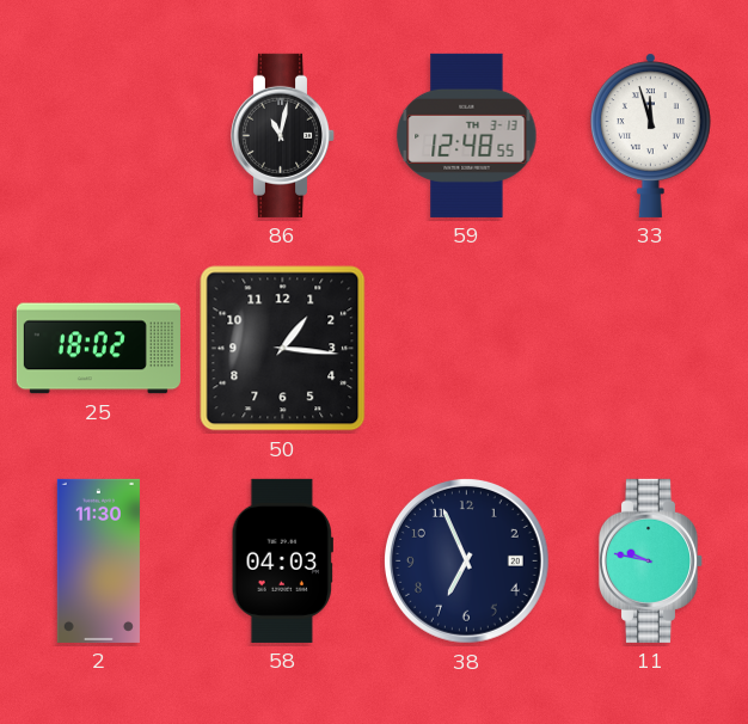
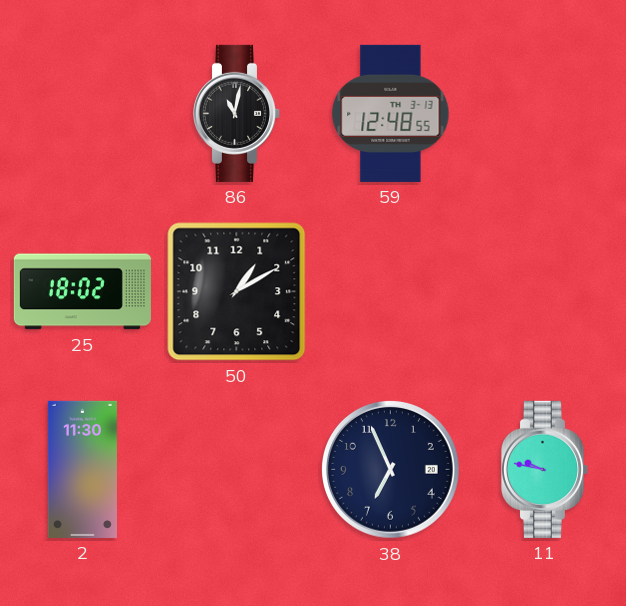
33: 11:57 -> none
50: 1:16 -> 1:10
58: 04:03 -> none
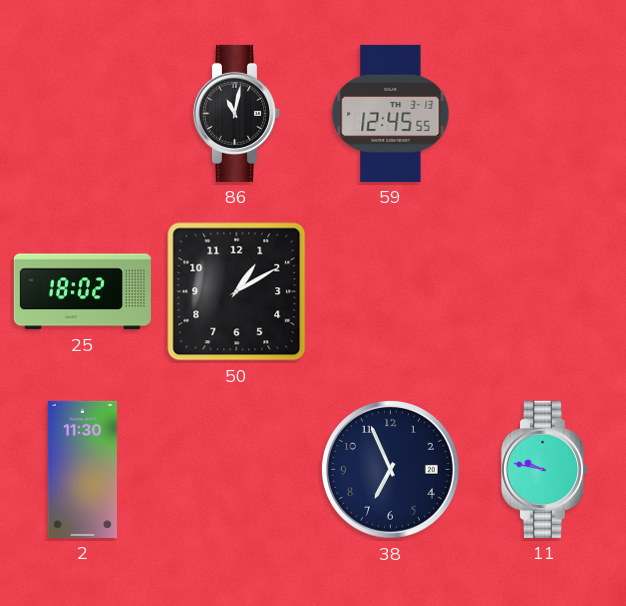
59: 12:48 -> 12:45
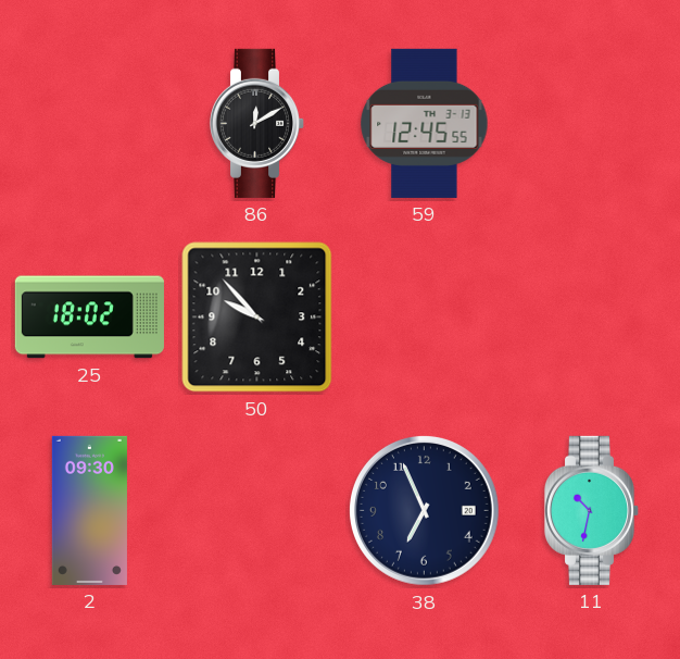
86: 11:02 -> 12:10
50: 1:10 -> 9:53
2: 11:30 -> 09:30
11: 9:47 -> 10:32
